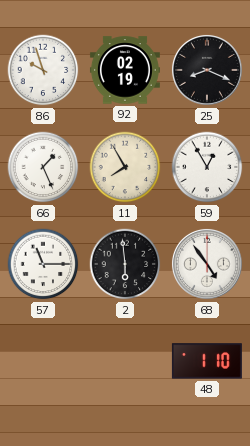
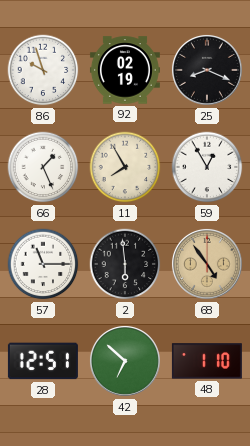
68 dial: white -> champagne
28: none -> 12:51
42: none -> 6:52
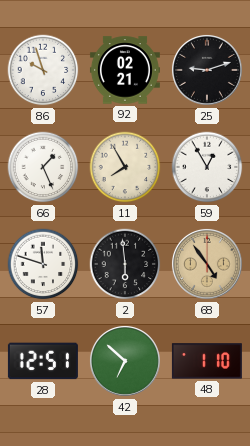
92: 02:19 -> 02:21
25: 8:19 -> 9:12
57: 11:15 -> 11:48
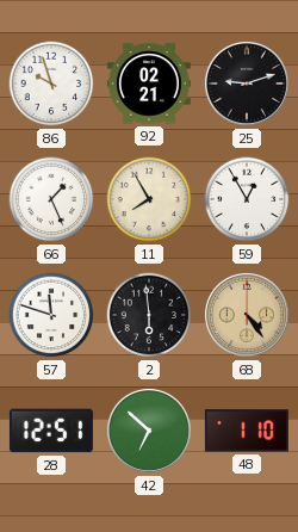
68: 4:54 -> 4:24
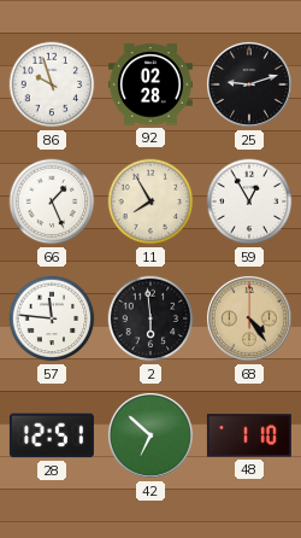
92: 02:21 -> 02:28
57: 11:48 -> 11:46
